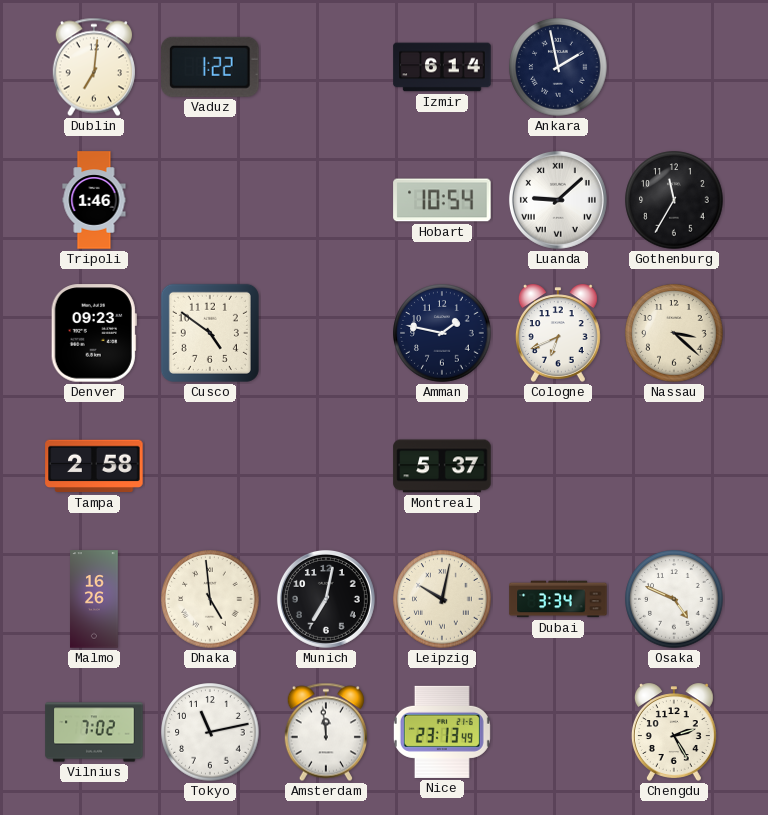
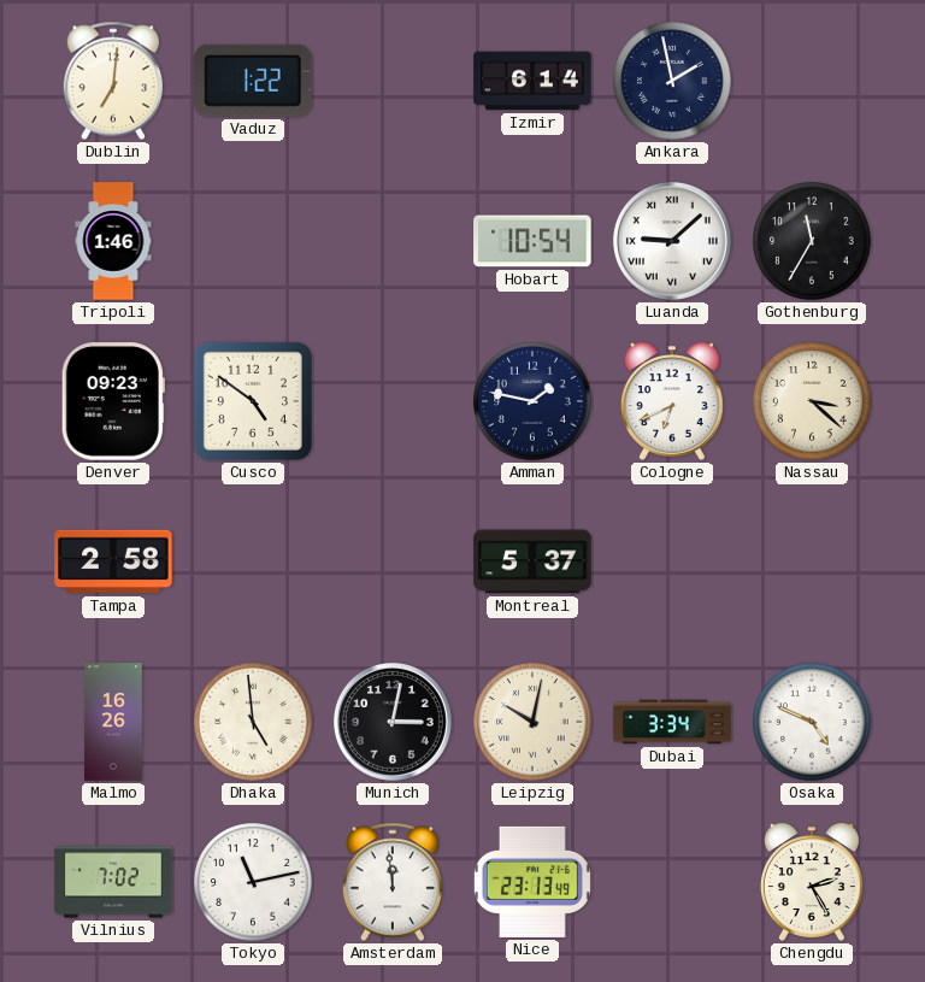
Munich: 7:02 -> 3:02
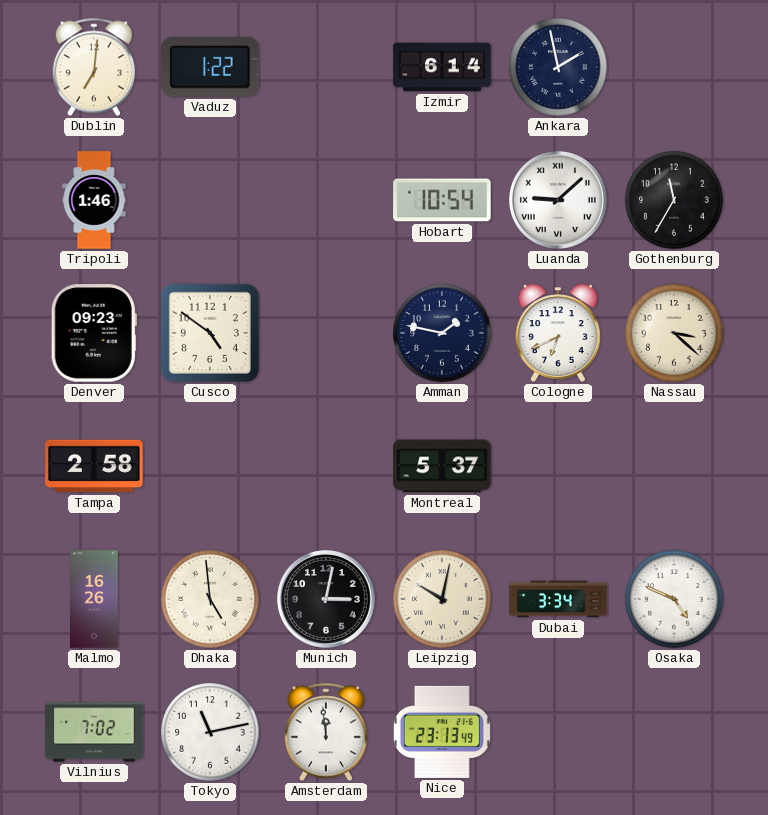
Chengdu: 2:25 -> none
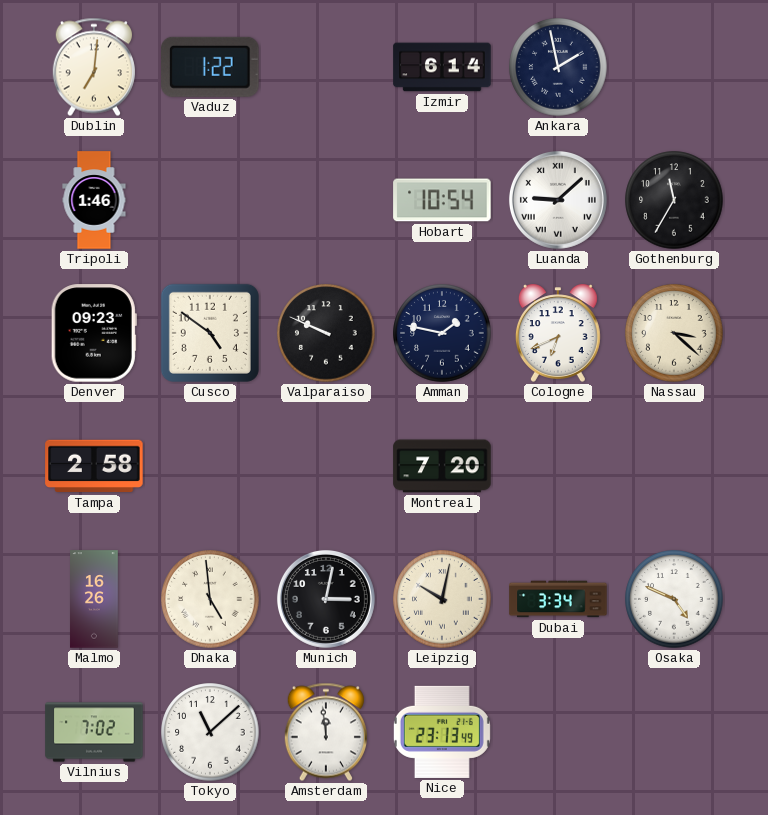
Valparaiso: none -> 9:49
Montreal: 5:37 -> 7:20
Tokyo: 11:13 -> 11:08
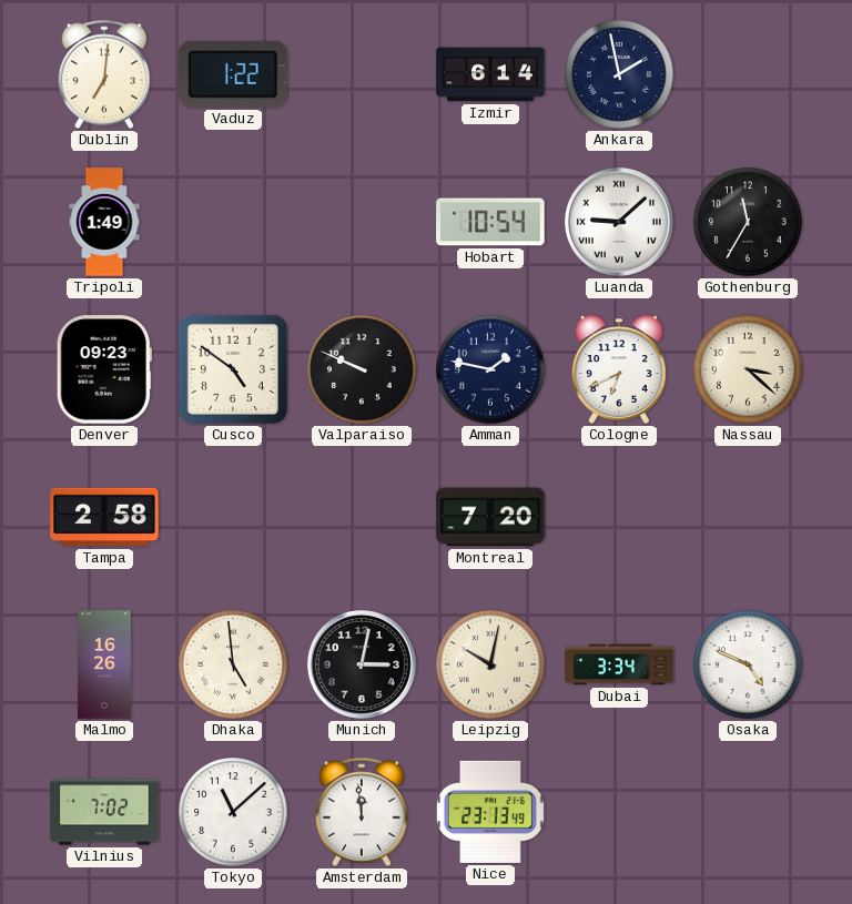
Tripoli: 1:46 -> 1:49
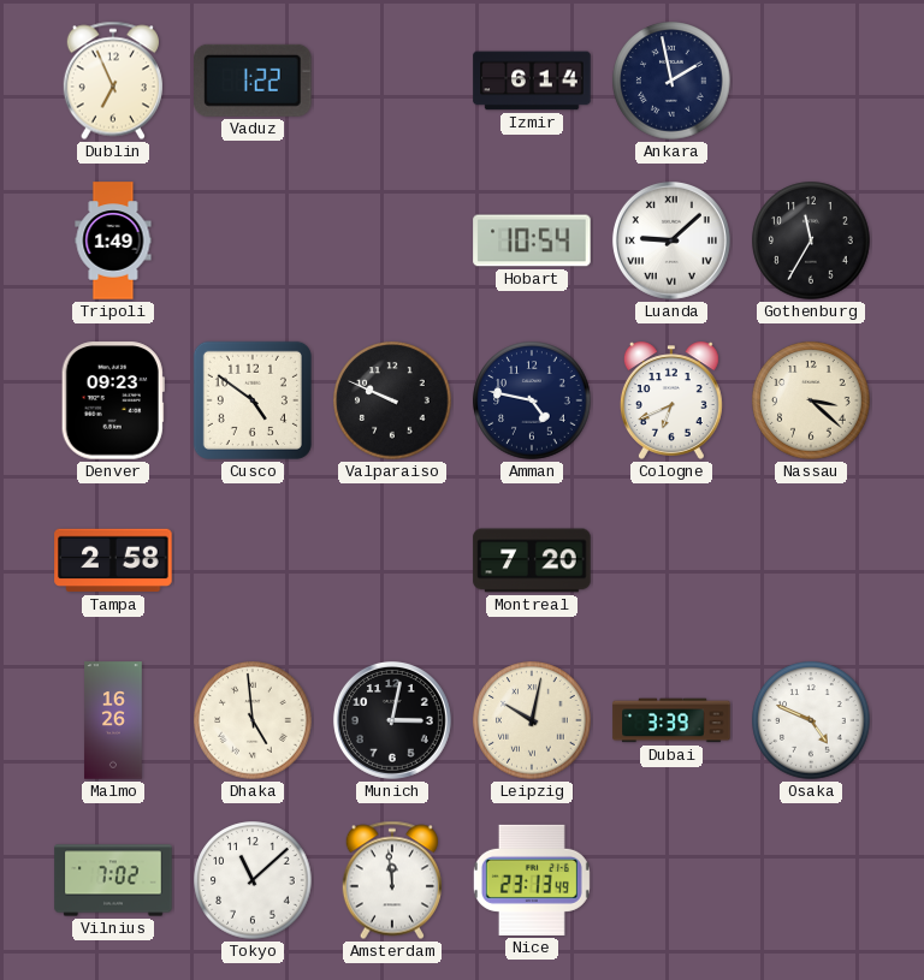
Dublin: 7:01 -> 6:56
Amman: 1:47 -> 4:47
Dubai: 3:34 -> 3:39
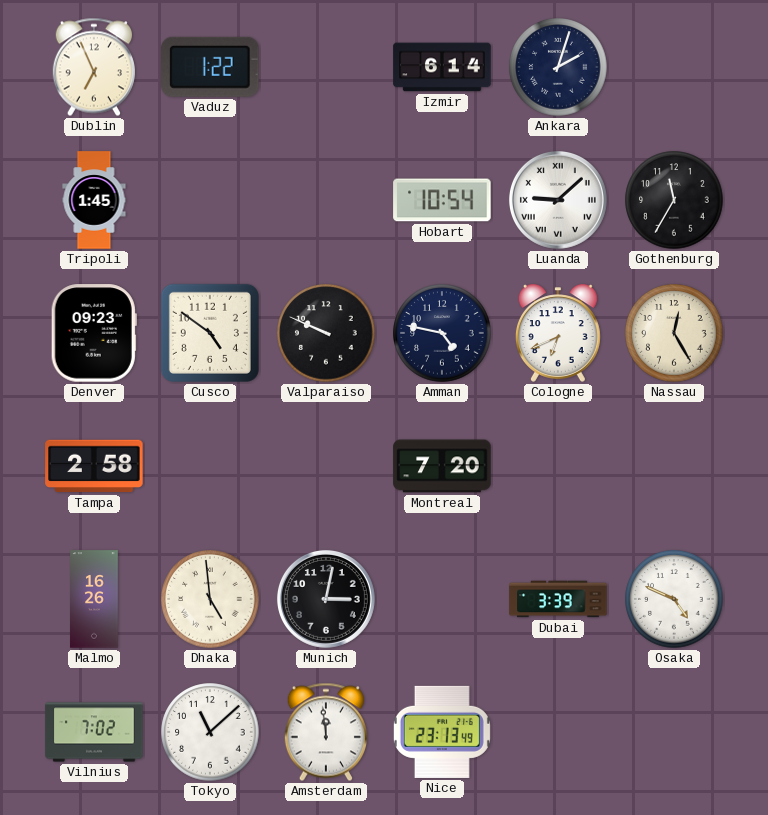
Ankara: 1:58 -> 2:03
Tripoli: 1:49 -> 1:45
Nassau: 3:22 -> 12:25
Leipzig: 10:02 -> none
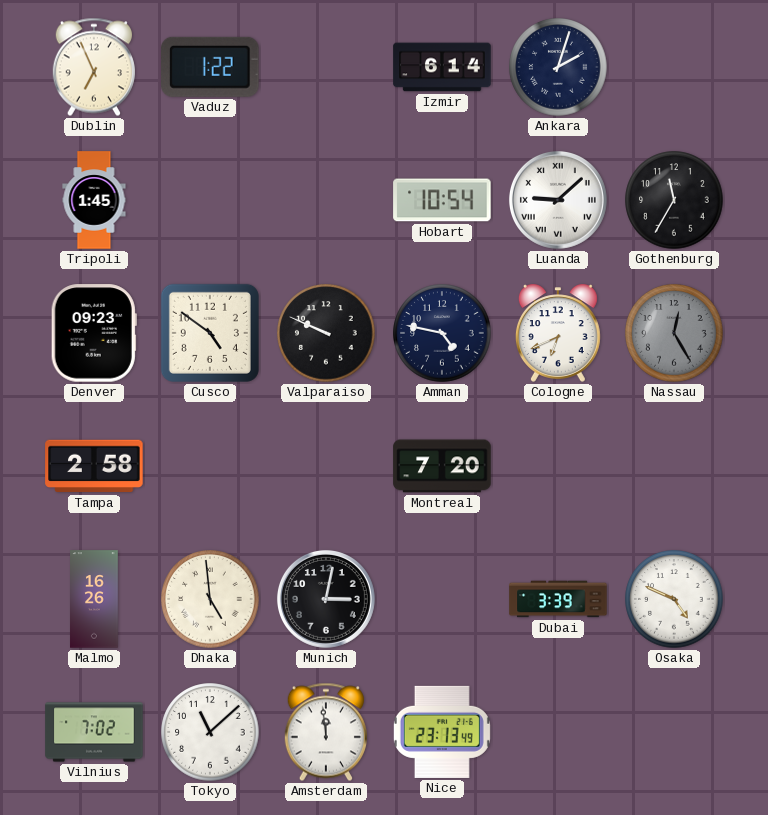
Nassau dial: cream -> grey
